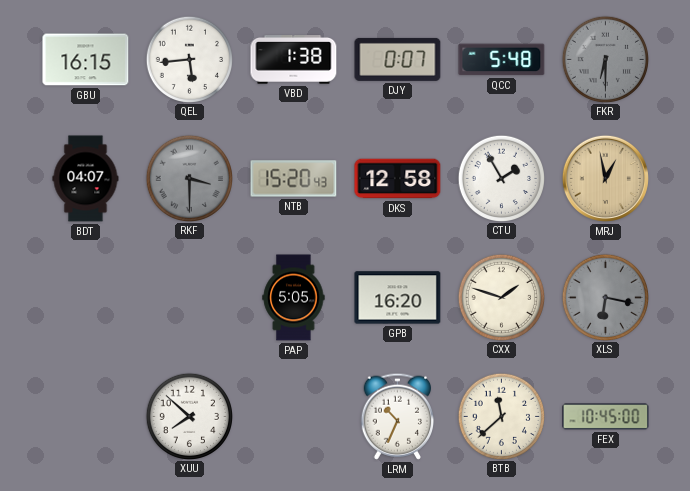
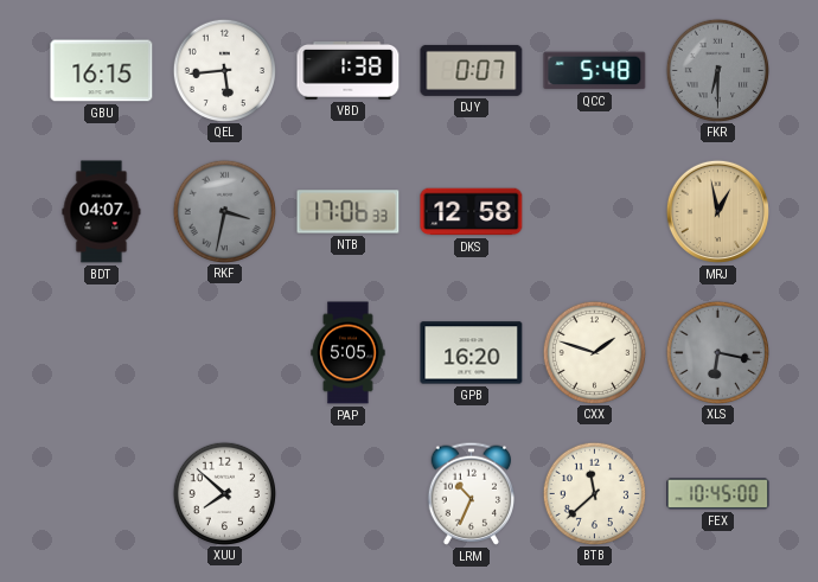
RKF: 3:30 -> 3:32
NTB: 15:20 -> 17:06
CTU: 1:55 -> none
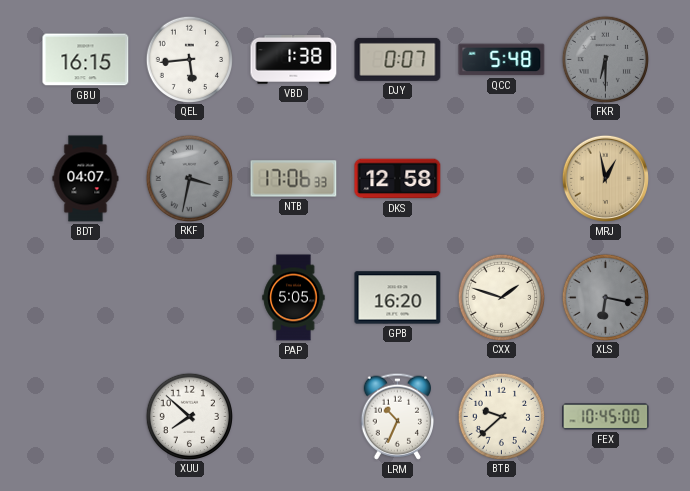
BTB: 11:38 -> 9:38
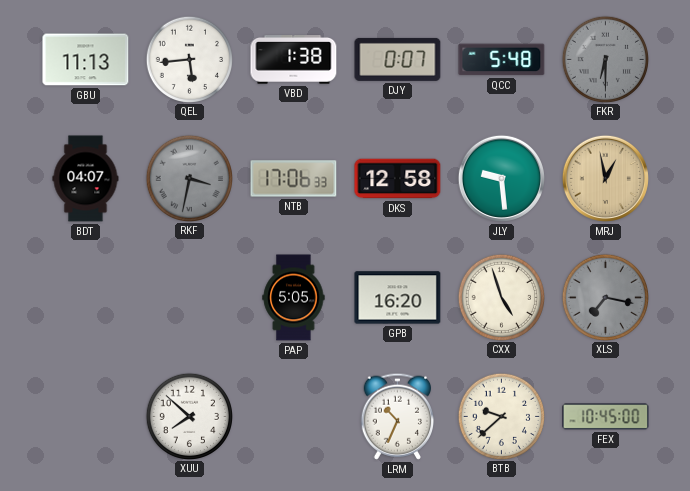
GBU: 16:15 -> 11:13
JLY: none -> 9:29
CXX: 1:48 -> 4:57
XLS: 6:17 -> 7:17
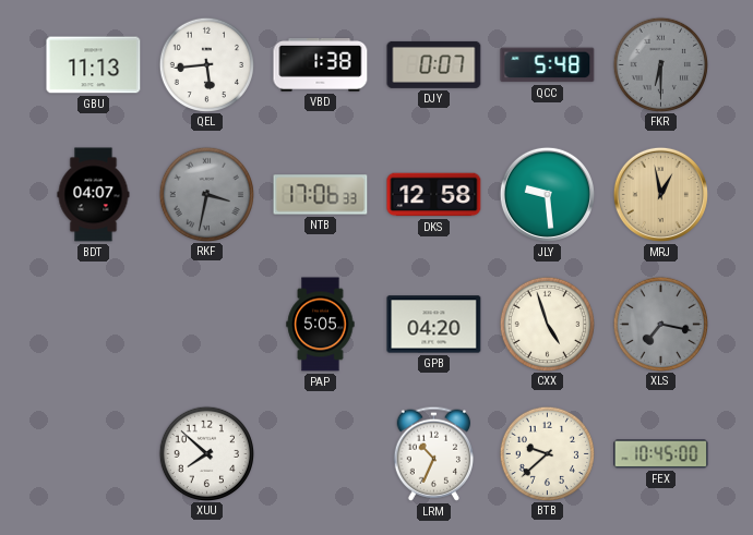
GPB: 16:20 -> 04:20
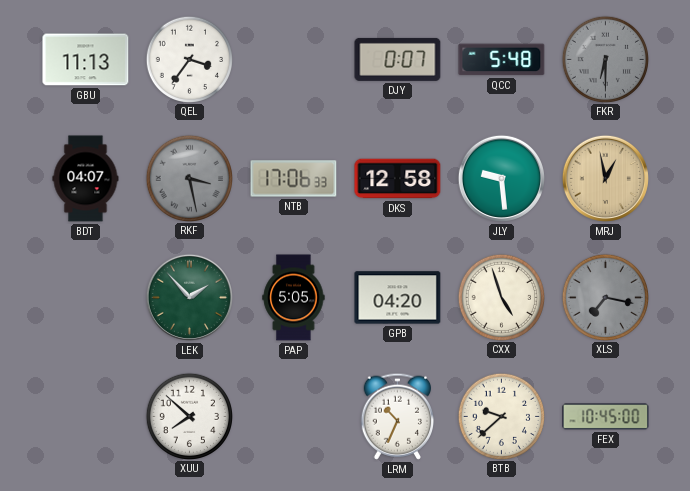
QEL: 5:44 -> 3:36
VBD: 1:38 -> none
RKF: 3:32 -> 3:28
LEK: none -> 1:53
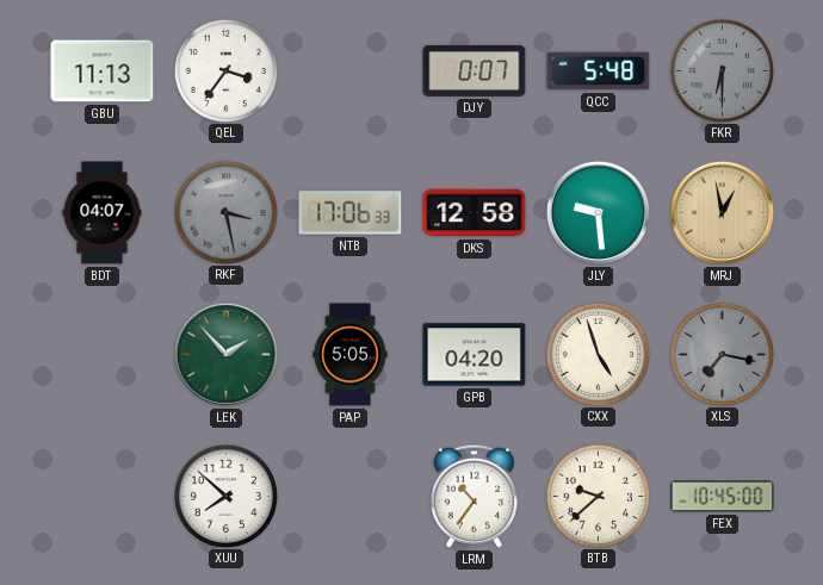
LRM: 10:34 -> 10:36
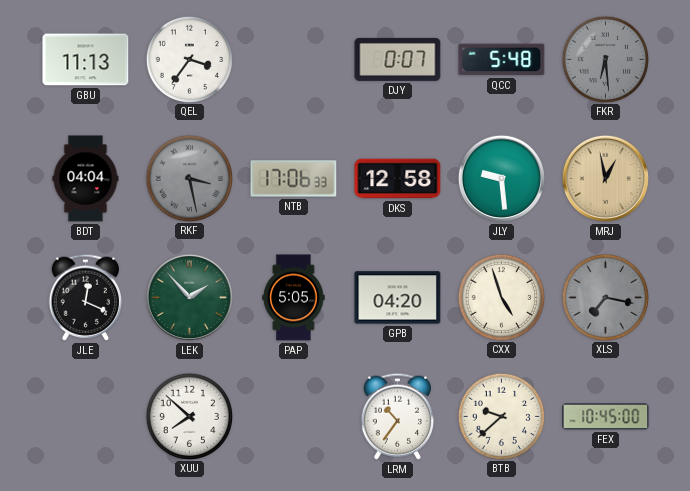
FKR: 6:30 -> 6:29
BDT: 04:07 -> 04:04
JLE: none -> 12:19
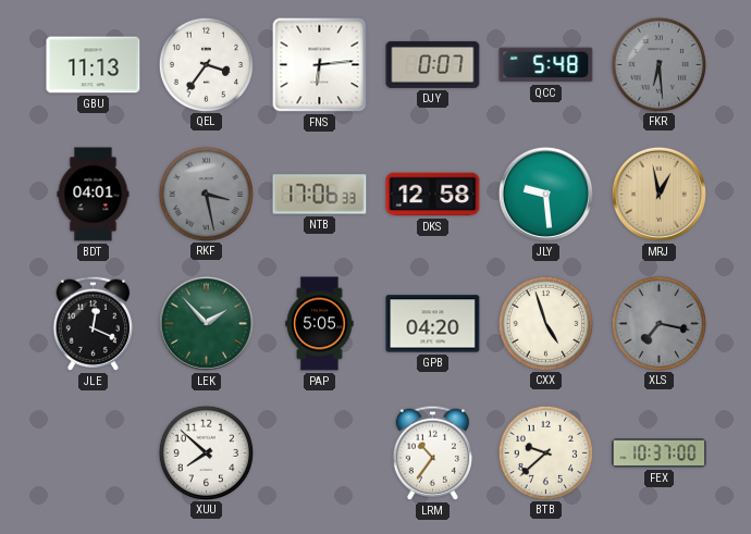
FNS: none -> 6:14
BDT: 04:04 -> 04:01
FEX: 10:45 -> 10:37
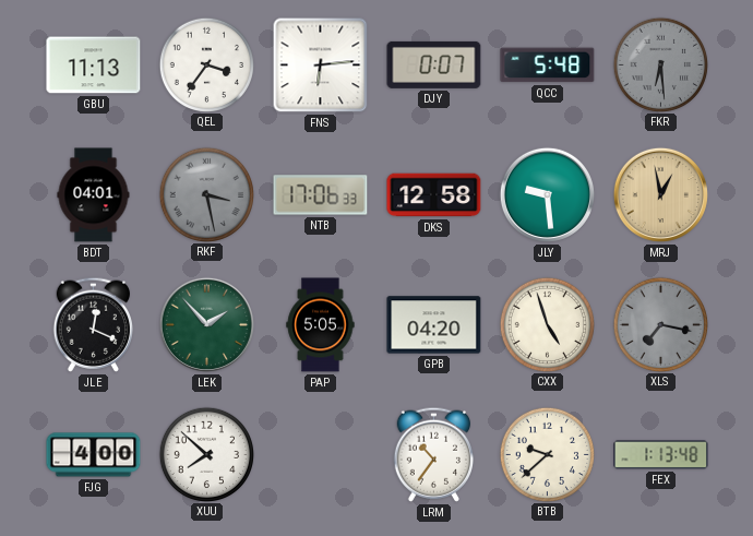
FJG: none -> 4:00
FEX: 10:37 -> 1:13
